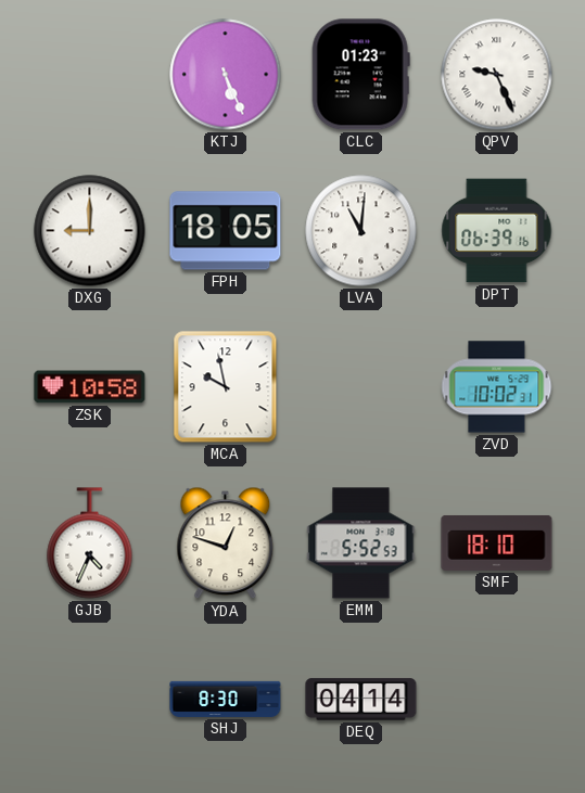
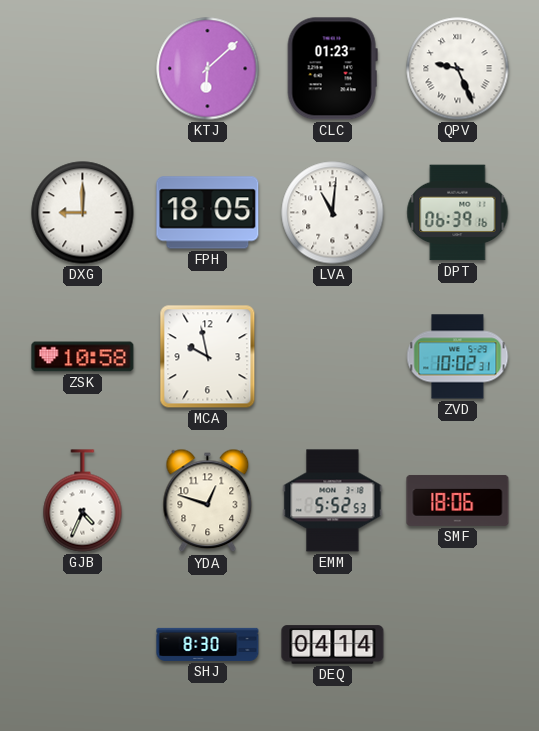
KTJ: 5:26 -> 6:08
SMF: 18:10 -> 18:06
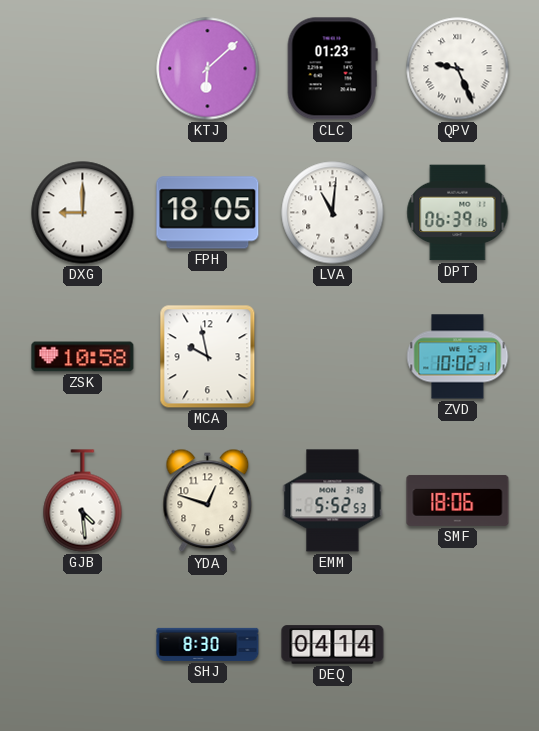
GJB: 4:34 -> 4:29
